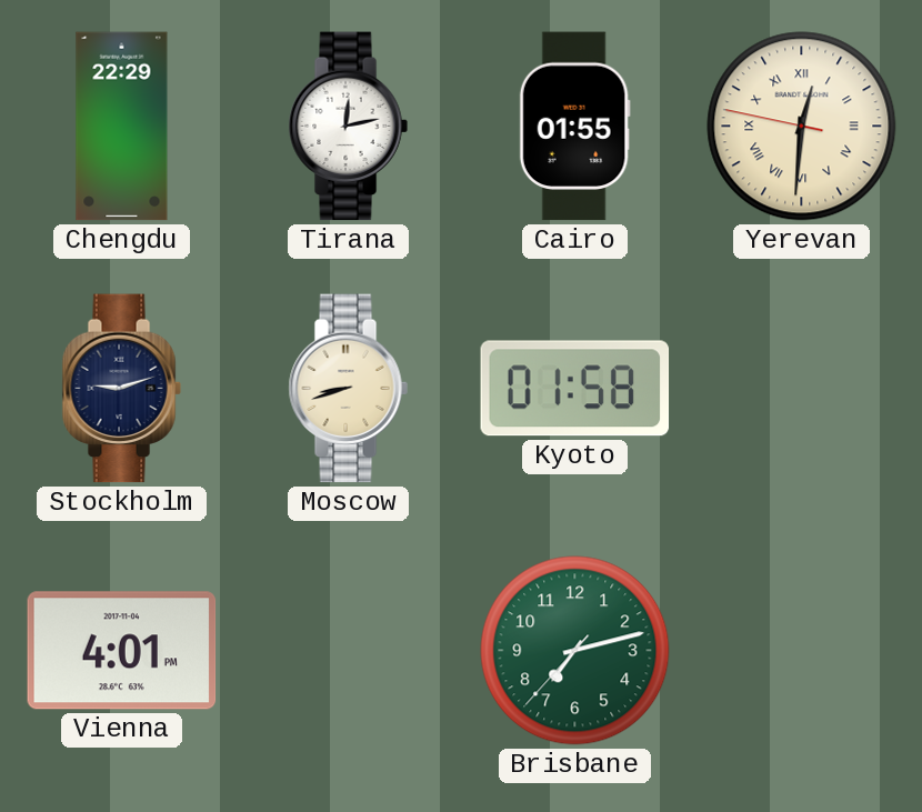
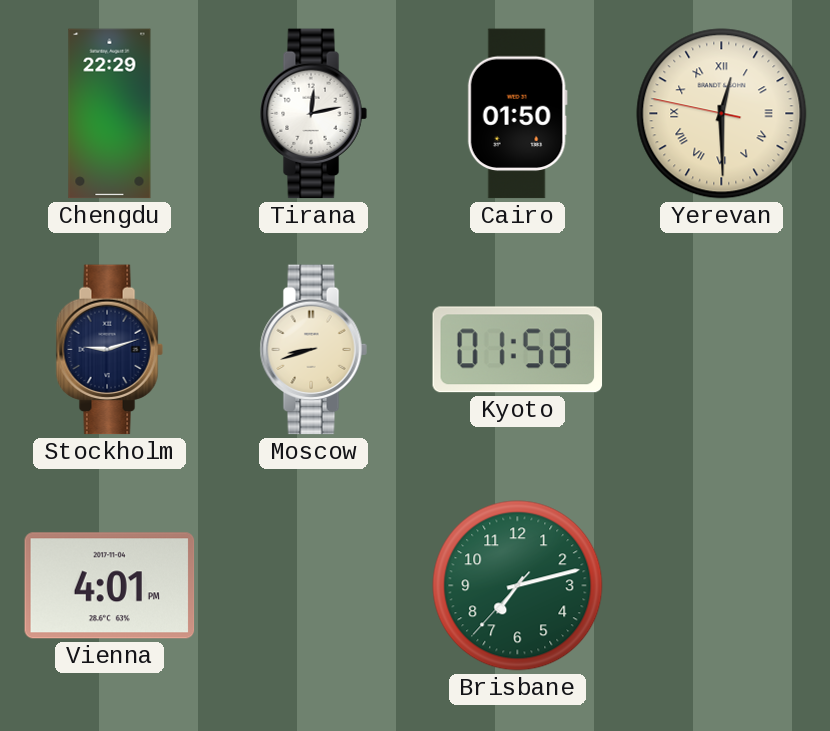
Cairo: 01:55 -> 01:50
Yerevan: 12:30 -> 12:29
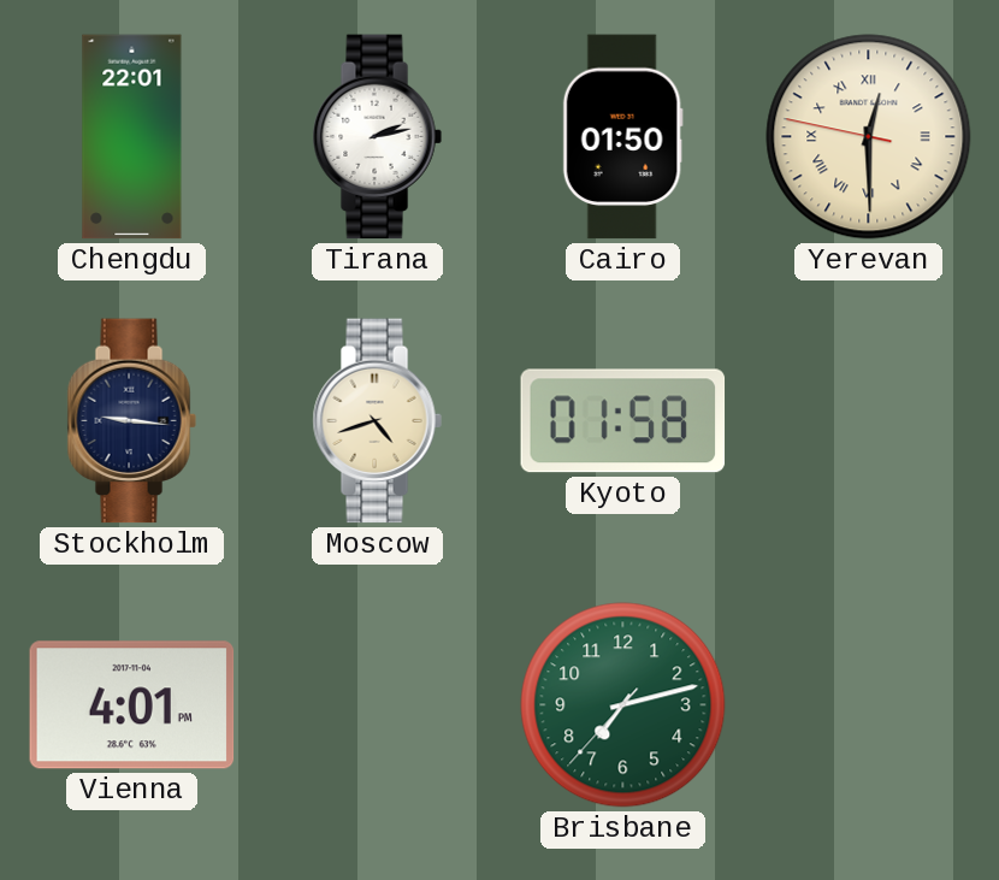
Chengdu: 22:29 -> 22:01
Tirana: 12:13 -> 2:13
Stockholm: 9:12 -> 9:16
Moscow: 8:42 -> 4:42
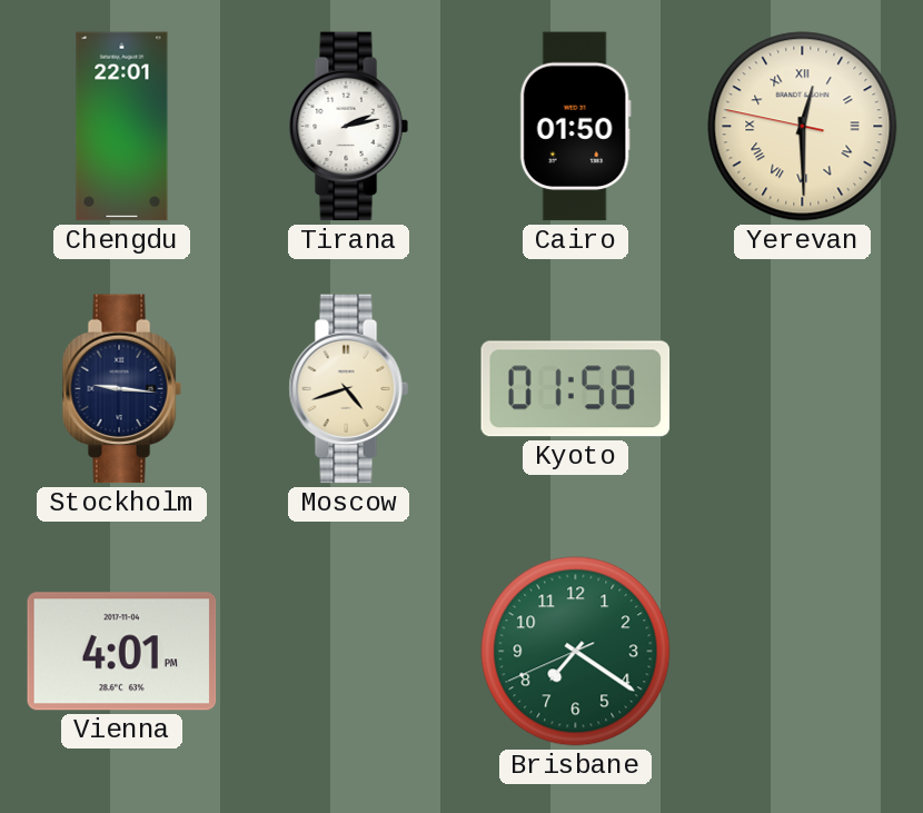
Brisbane: 7:12 -> 7:20
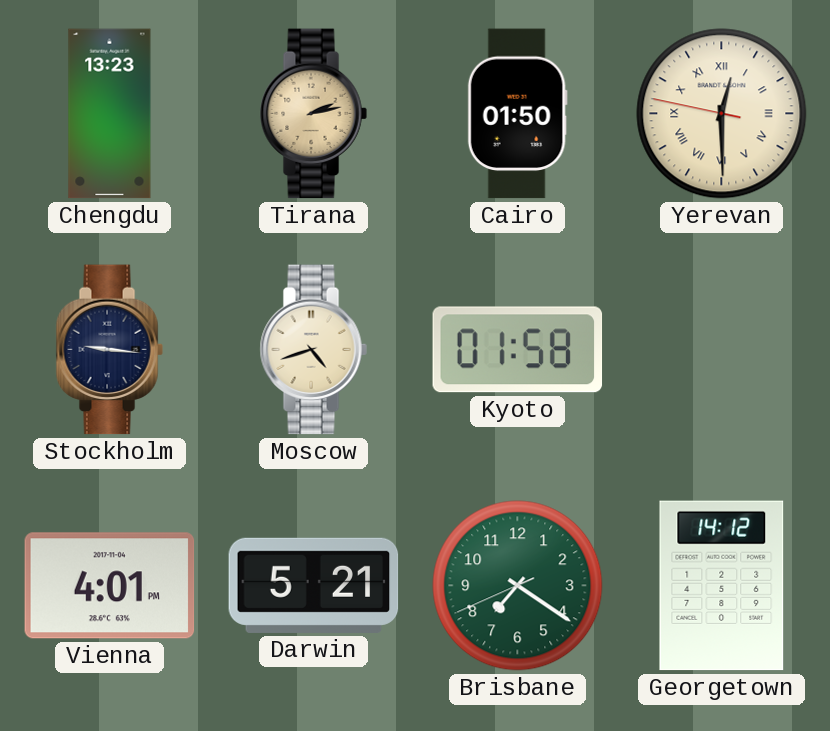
Chengdu: 22:01 -> 13:23
Tirana dial: white -> champagne
Darwin: none -> 5:21
Georgetown: none -> 14:12
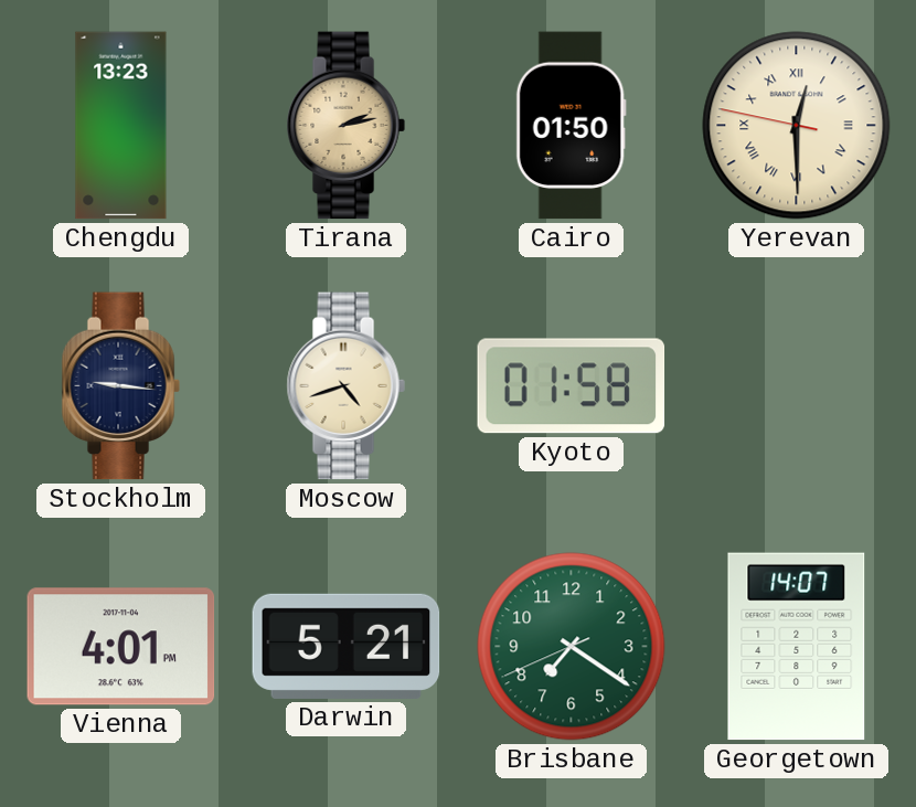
Georgetown: 14:12 -> 14:07
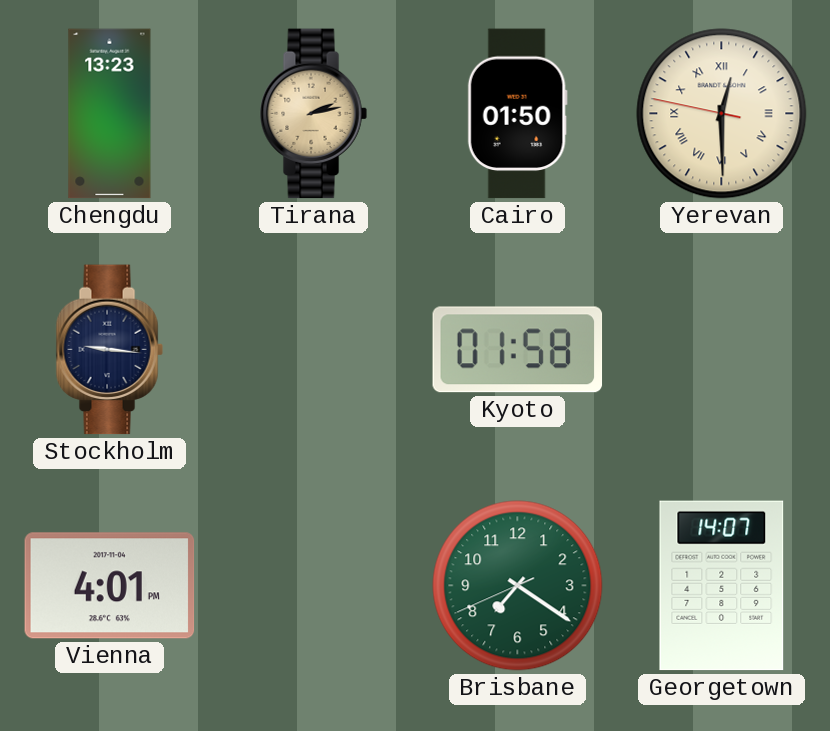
Moscow: 4:42 -> none
Darwin: 5:21 -> none
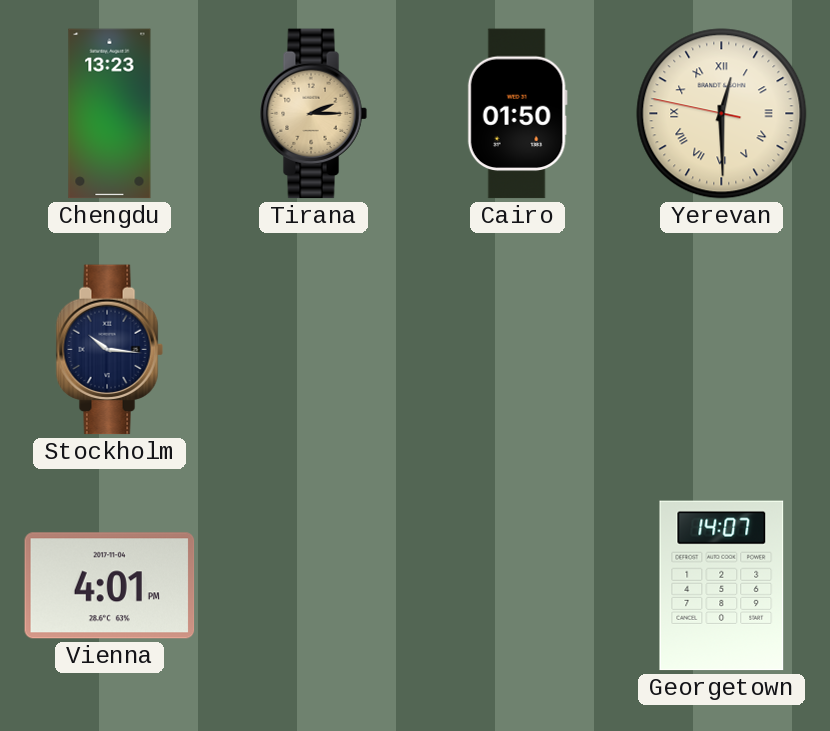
Tirana: 2:13 -> 2:15
Stockholm: 9:16 -> 10:16
Kyoto: 01:58 -> none
Brisbane: 7:20 -> none
